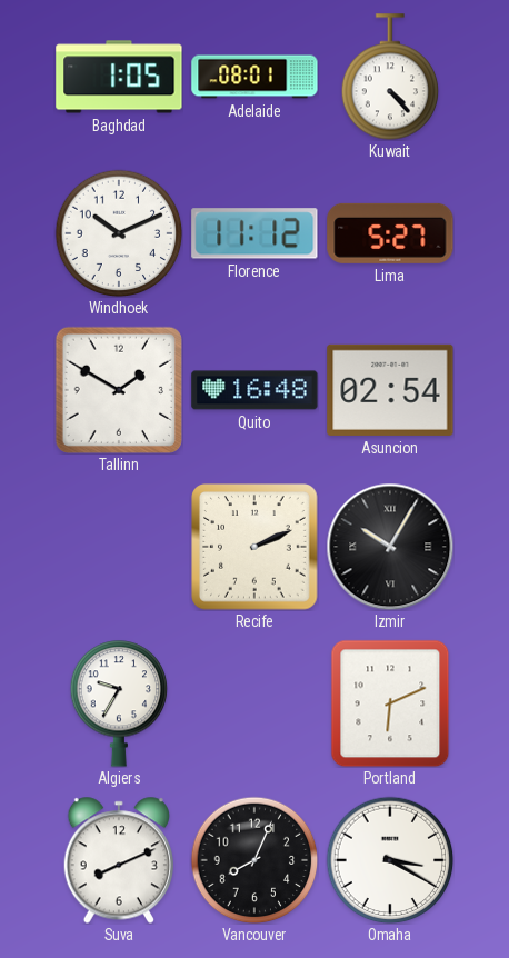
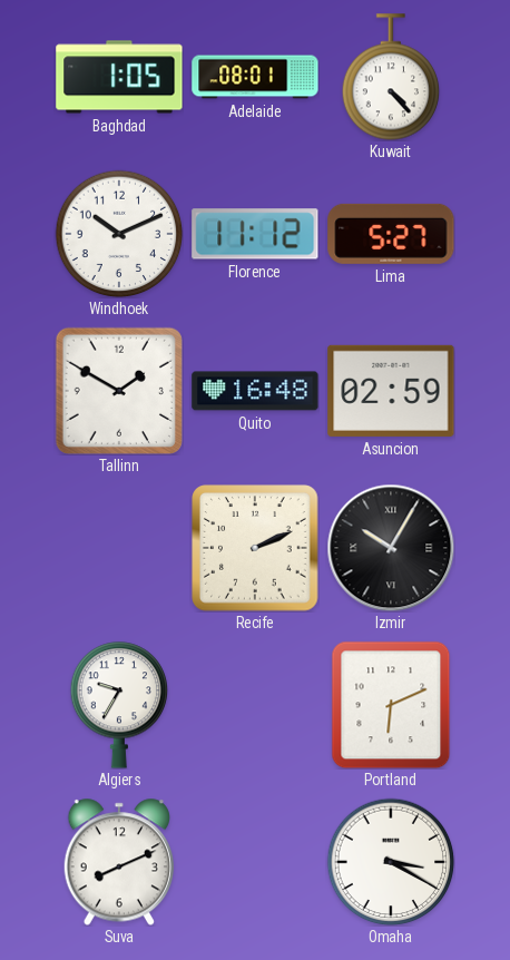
Asuncion: 02:54 -> 02:59
Vancouver: 8:04 -> none
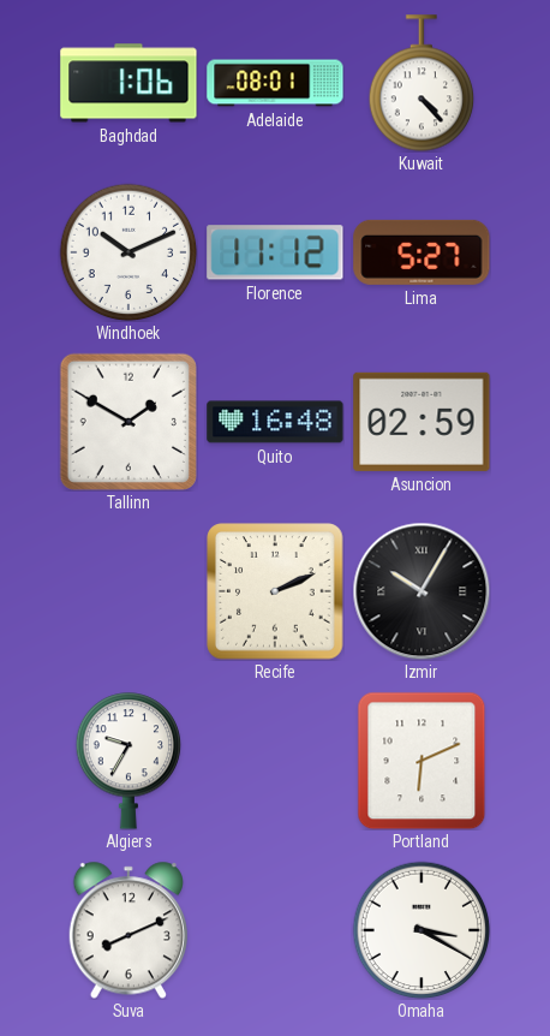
Baghdad: 1:05 -> 1:06
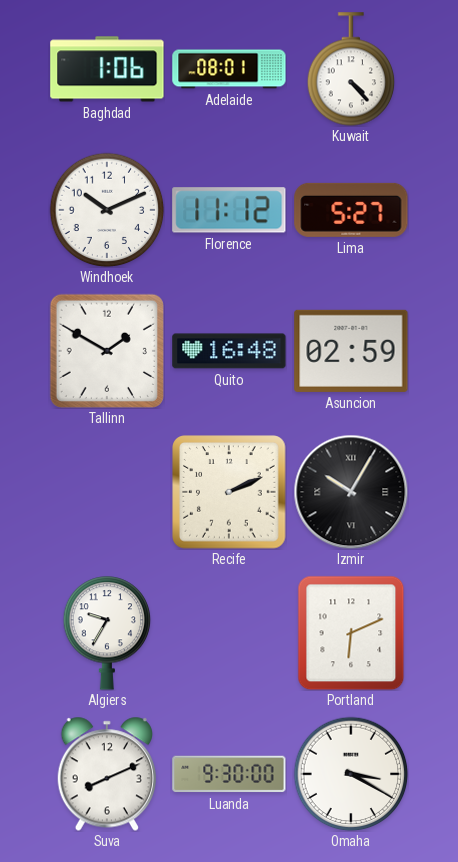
Luanda: none -> 9:30
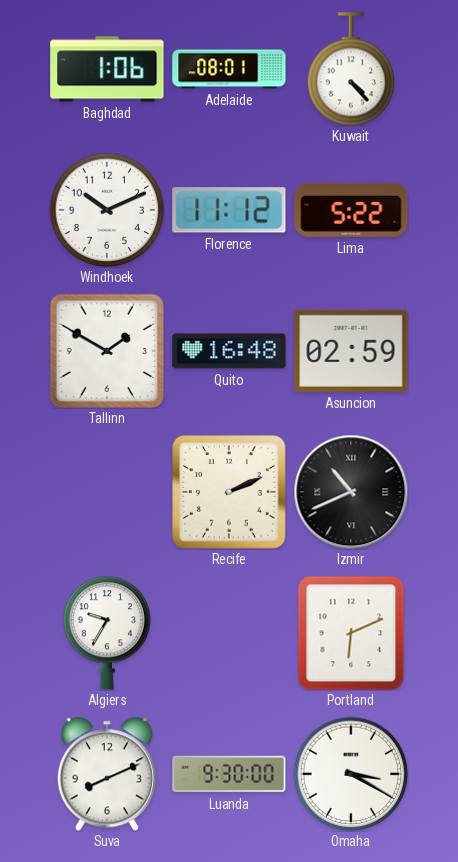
Lima: 5:27 -> 5:22
Izmir: 10:05 -> 10:41
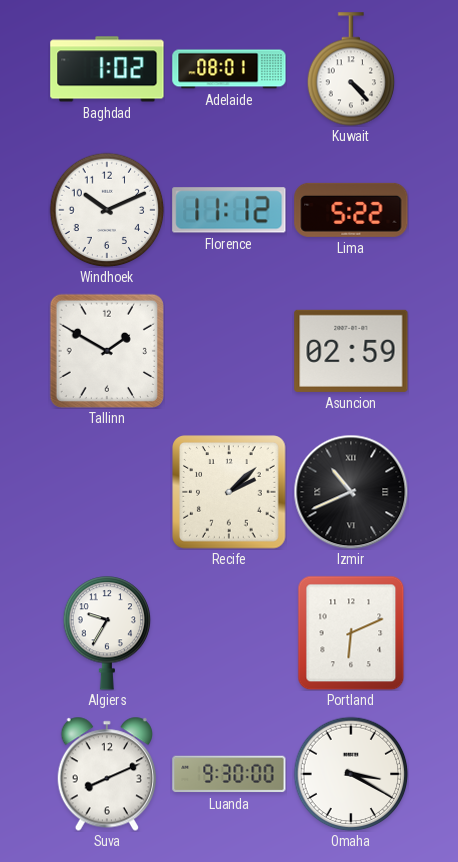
Baghdad: 1:06 -> 1:02
Quito: 16:48 -> none
Recife: 2:11 -> 2:08
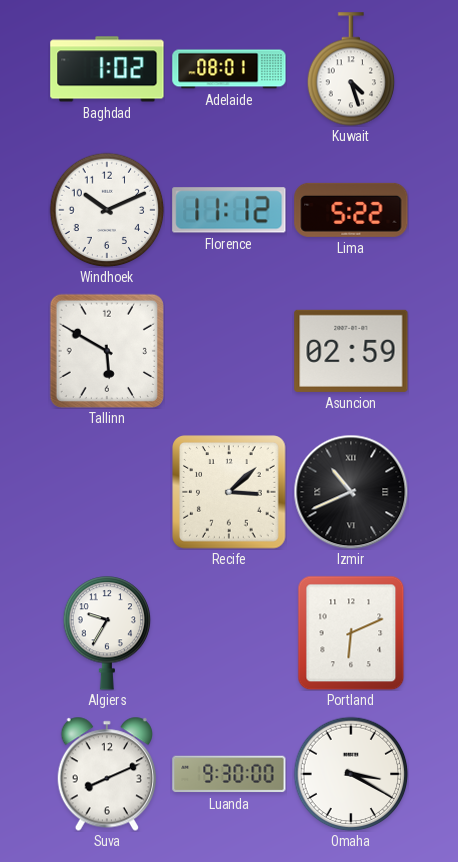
Kuwait: 4:23 -> 4:27
Tallinn: 1:50 -> 5:50
Recife: 2:08 -> 3:08
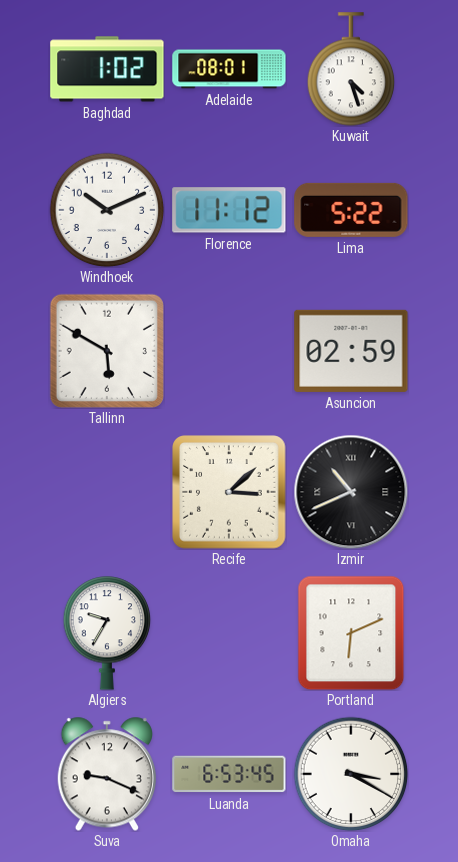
Suva: 8:11 -> 9:19
Luanda: 9:30 -> 6:53
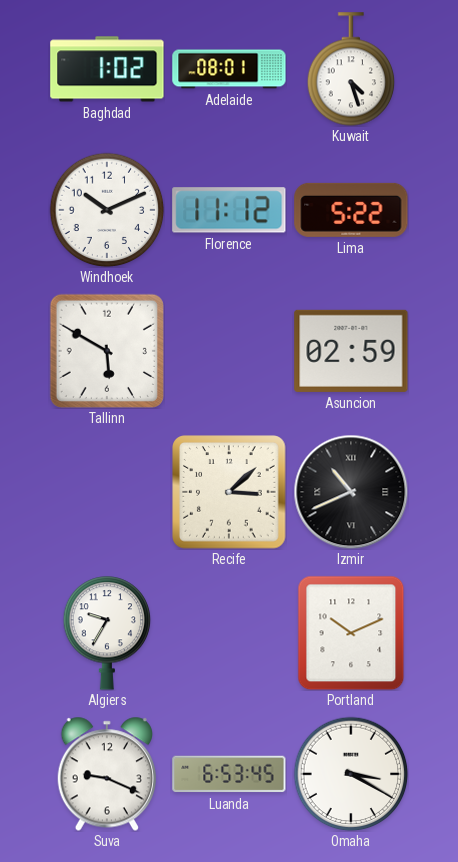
Portland: 6:11 -> 10:11
